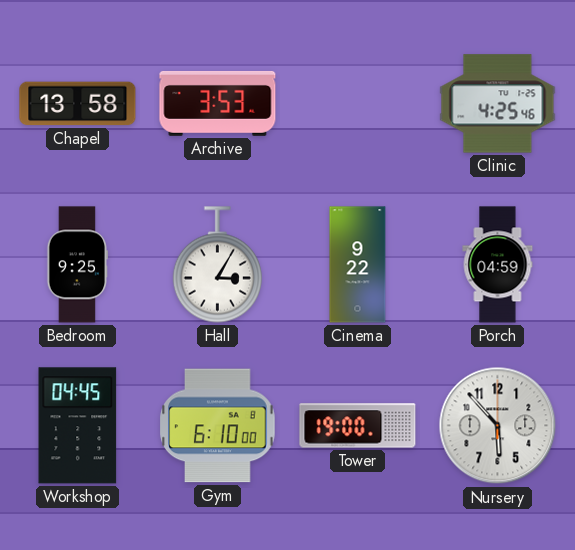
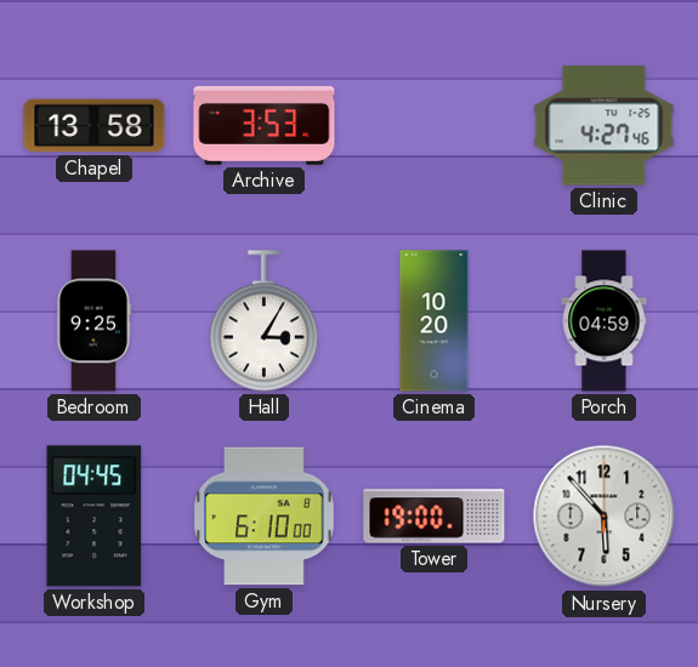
Clinic: 4:25 -> 4:27
Cinema: 9:22 -> 10:20
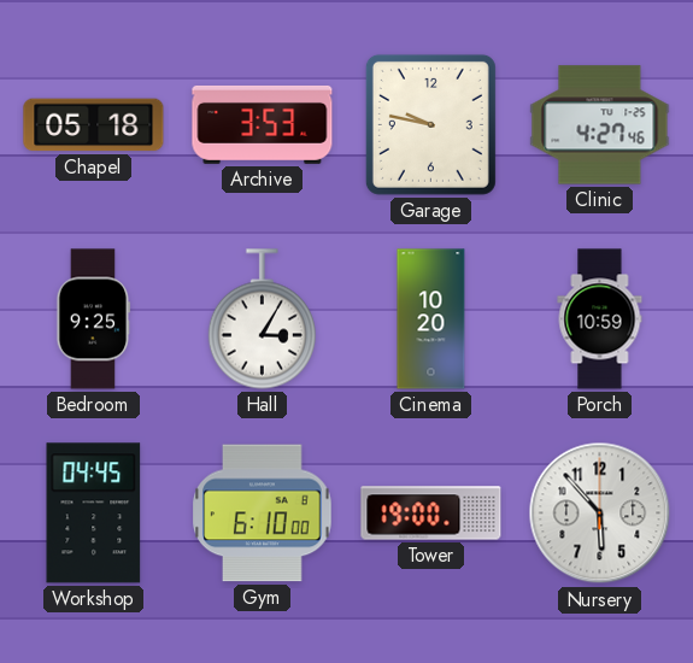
Chapel: 13:58 -> 05:18
Garage: none -> 9:47
Porch: 04:59 -> 10:59
